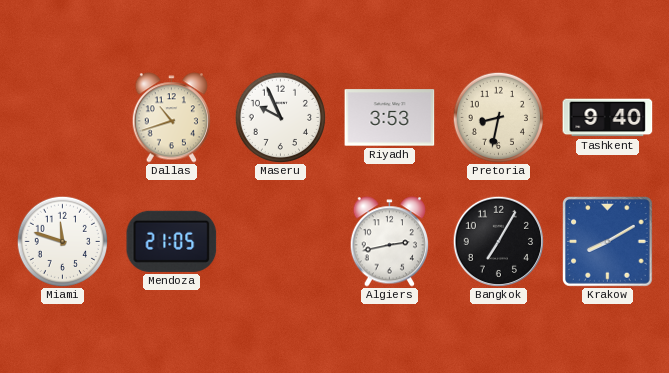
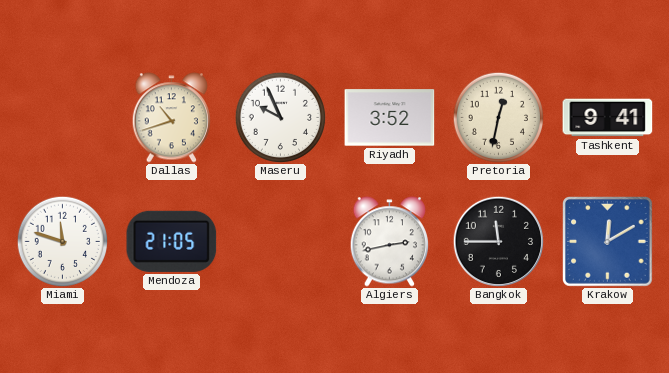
Riyadh: 3:53 -> 3:52
Pretoria: 8:32 -> 12:32
Tashkent: 9:40 -> 9:41
Bangkok: 7:05 -> 11:45
Krakow: 8:10 -> 12:10
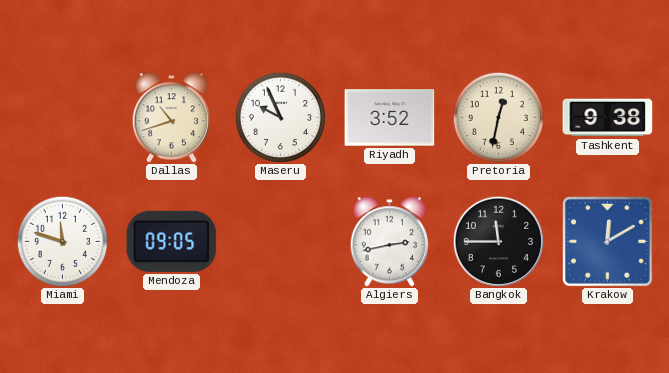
Tashkent: 9:41 -> 9:38
Mendoza: 21:05 -> 09:05
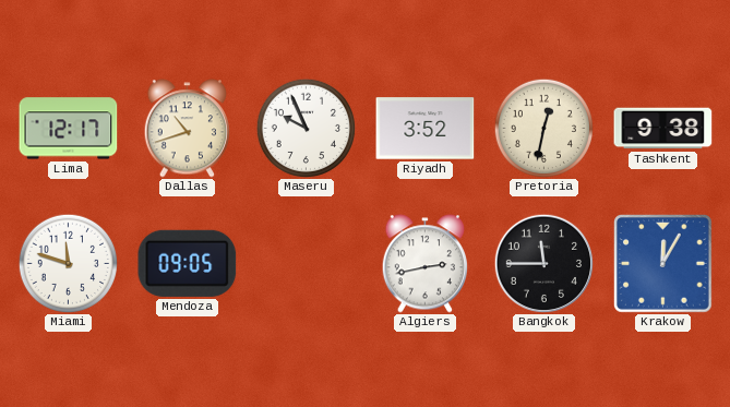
Lima: none -> 12:17
Krakow: 12:10 -> 12:05
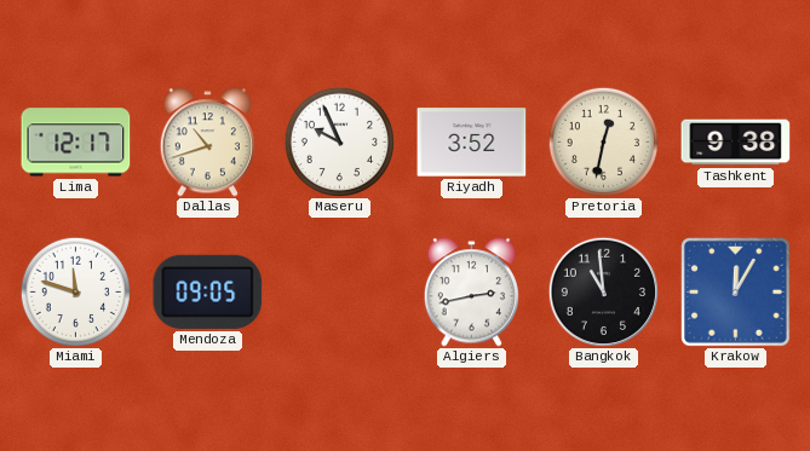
Bangkok: 11:45 -> 10:59
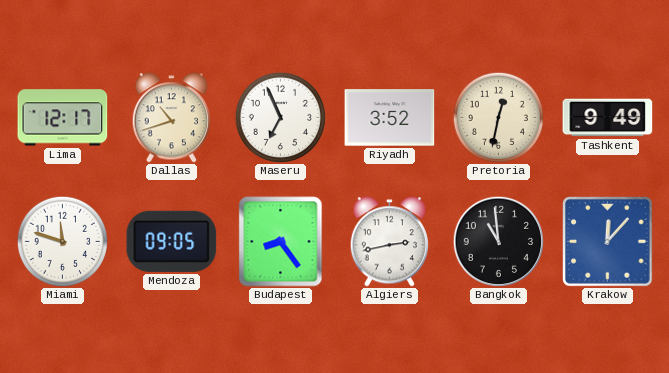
Maseru: 9:56 -> 6:56
Tashkent: 9:38 -> 9:49
Budapest: none -> 8:24
Krakow: 12:05 -> 12:07
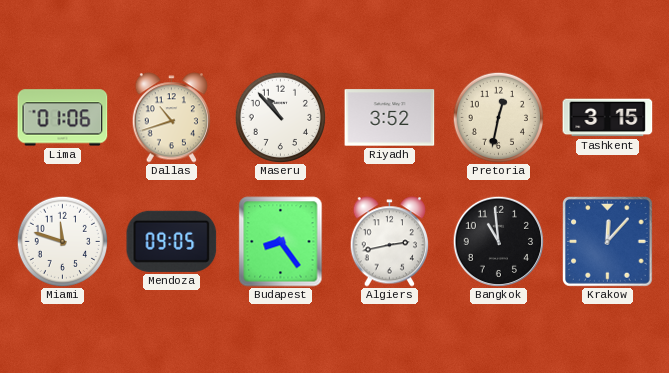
Lima: 12:17 -> 01:06
Maseru: 6:56 -> 10:53
Tashkent: 9:49 -> 3:15
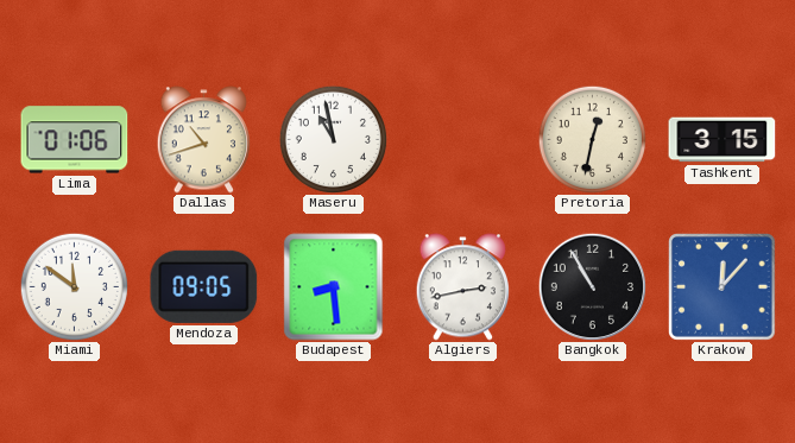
Maseru: 10:53 -> 10:58
Riyadh: 3:52 -> none
Miami: 11:48 -> 11:51
Budapest: 8:24 -> 8:29
Bangkok: 10:59 -> 10:55
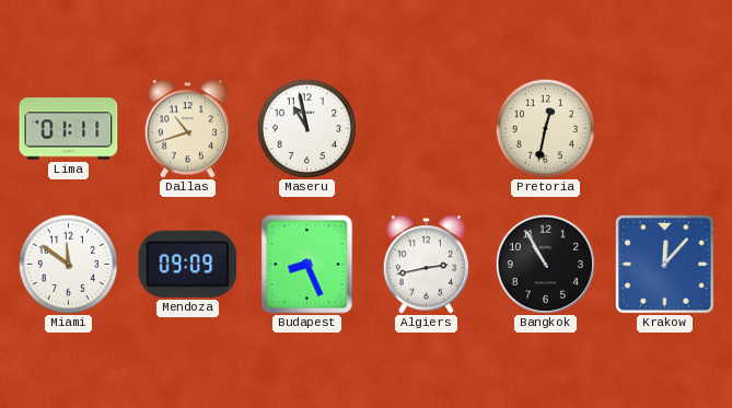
Lima: 01:06 -> 01:11
Tashkent: 3:15 -> none
Mendoza: 09:05 -> 09:09
Budapest: 8:29 -> 8:26
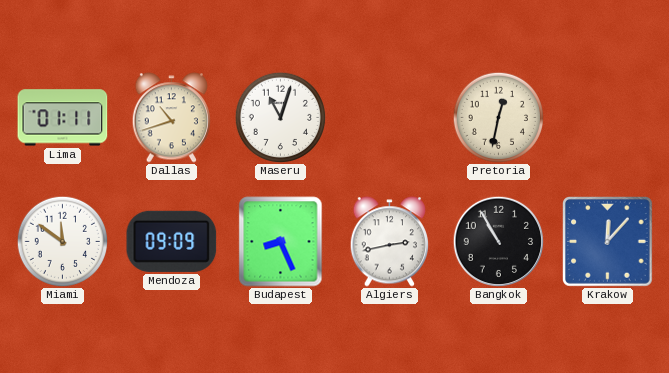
Maseru: 10:58 -> 11:03
